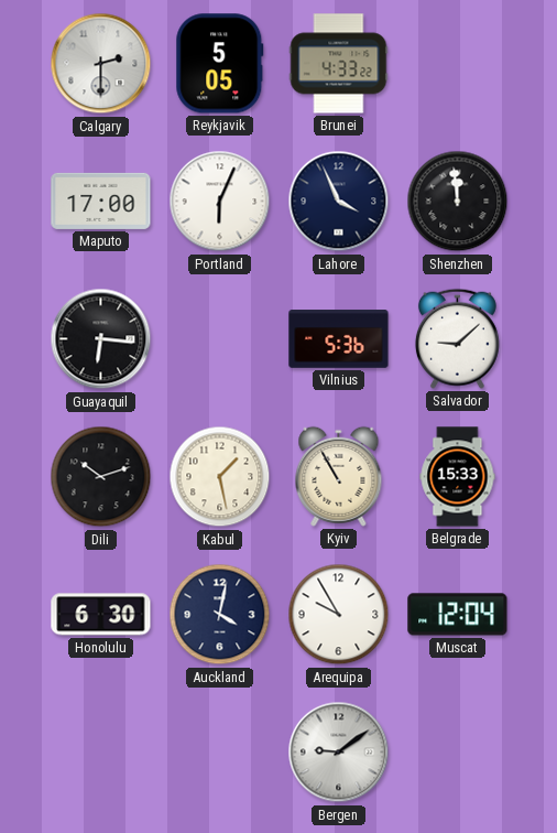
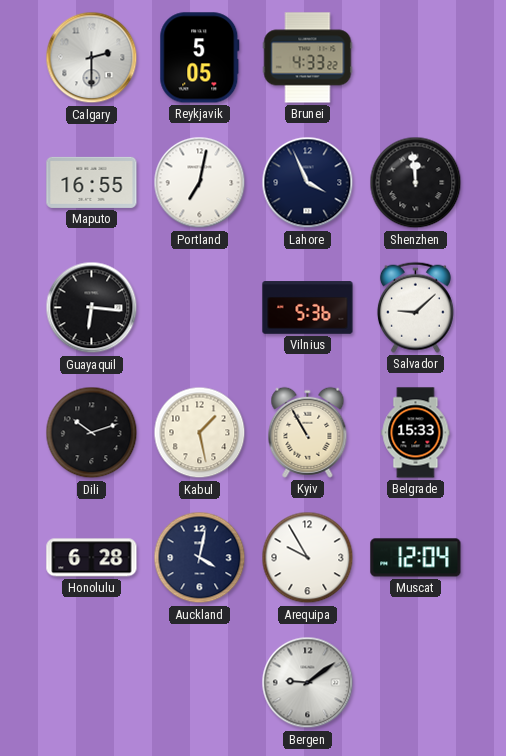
Maputo: 17:00 -> 16:55
Portland: 6:04 -> 7:02
Honolulu: 6:30 -> 6:28
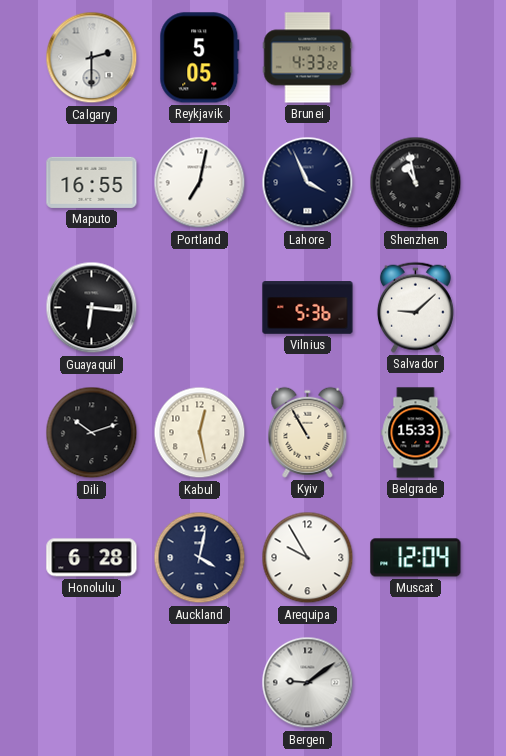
Shenzhen: 11:59 -> 10:58
Kabul: 1:28 -> 12:28
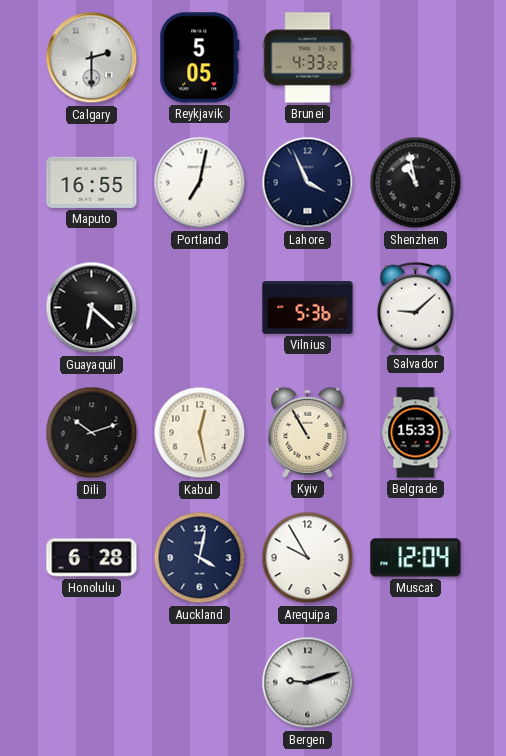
Guayaquil: 6:16 -> 6:22
Bergen: 9:09 -> 9:12
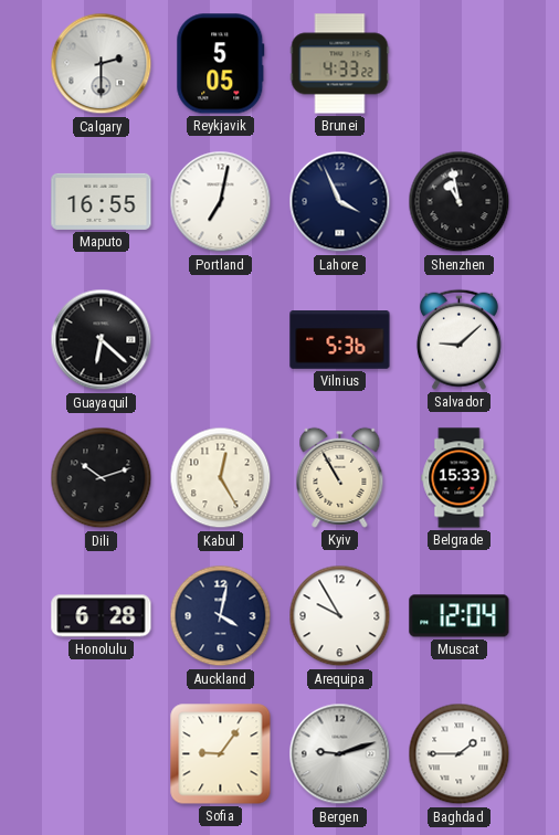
Kabul: 12:28 -> 12:25
Sofia: none -> 9:06
Baghdad: none -> 1:45
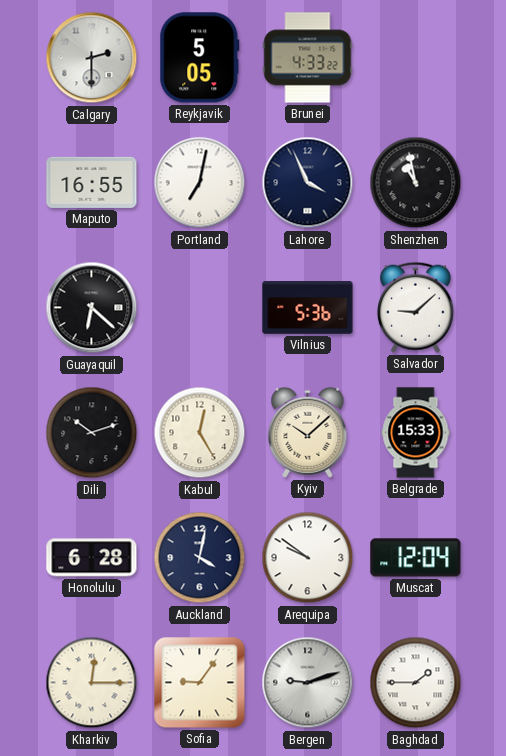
Kyiv: 10:55 -> 10:08
Arequipa: 9:55 -> 9:51
Kharkiv: none -> 12:15
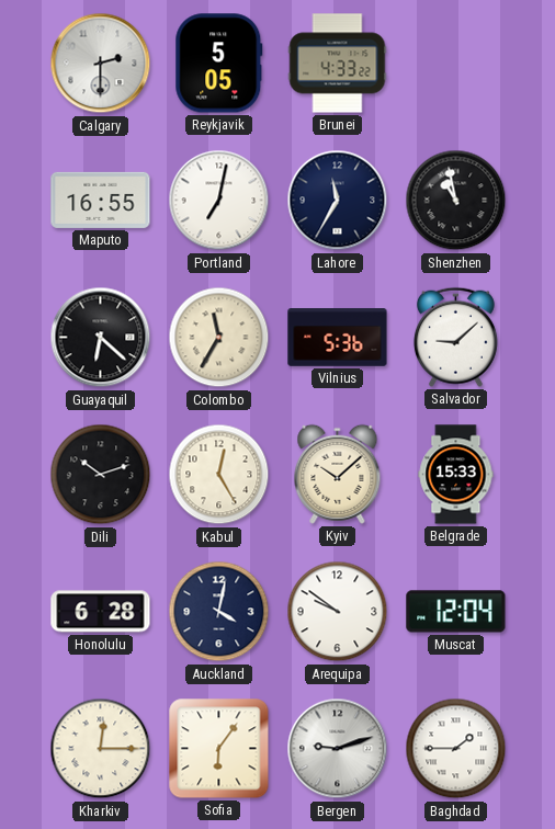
Lahore: 3:56 -> 11:35
Colombo: none -> 11:35
Sofia: 9:06 -> 6:06
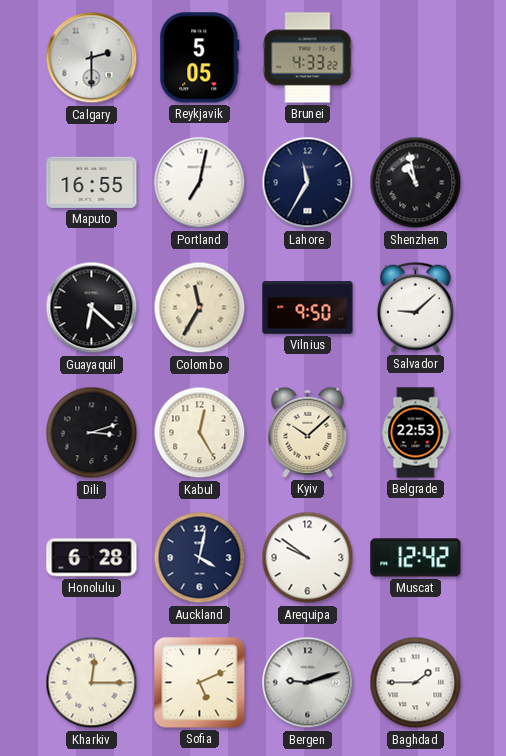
Vilnius: 5:36 -> 9:50
Dili: 10:12 -> 3:12
Belgrade: 15:33 -> 22:53
Muscat: 12:04 -> 12:42
Sofia: 6:06 -> 5:11
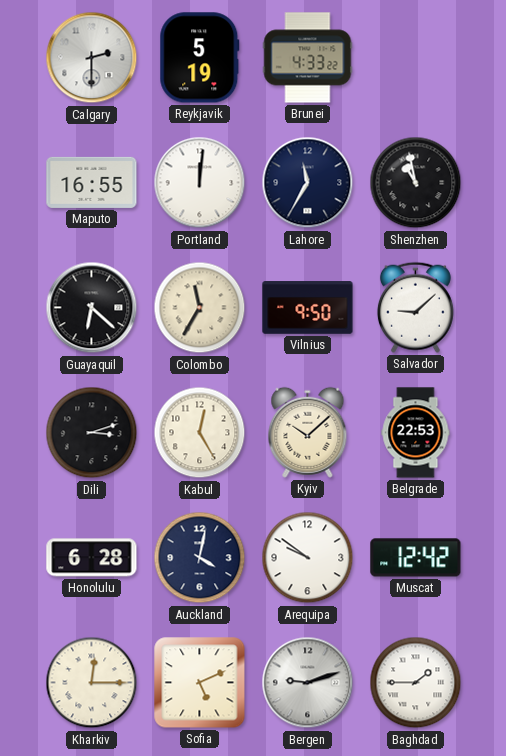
Reykjavik: 5:05 -> 5:19
Portland: 7:02 -> 12:01
